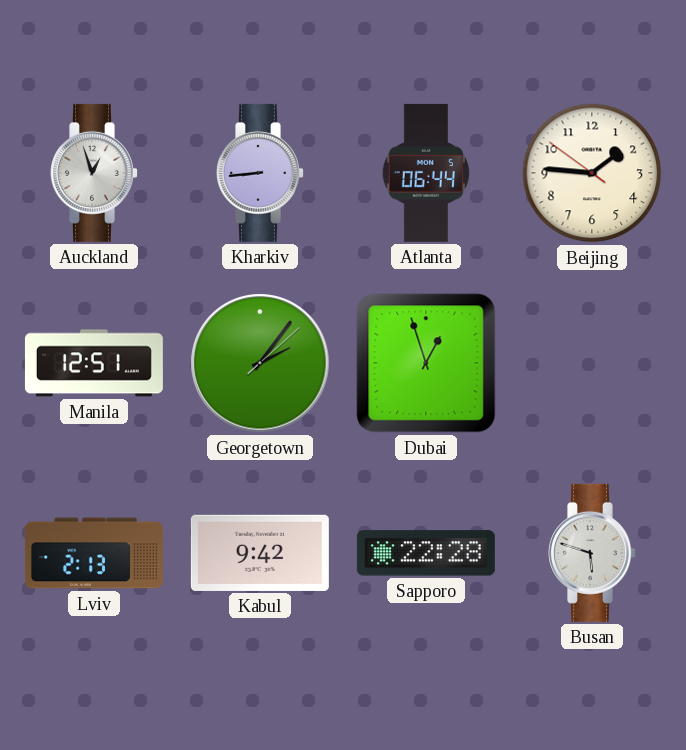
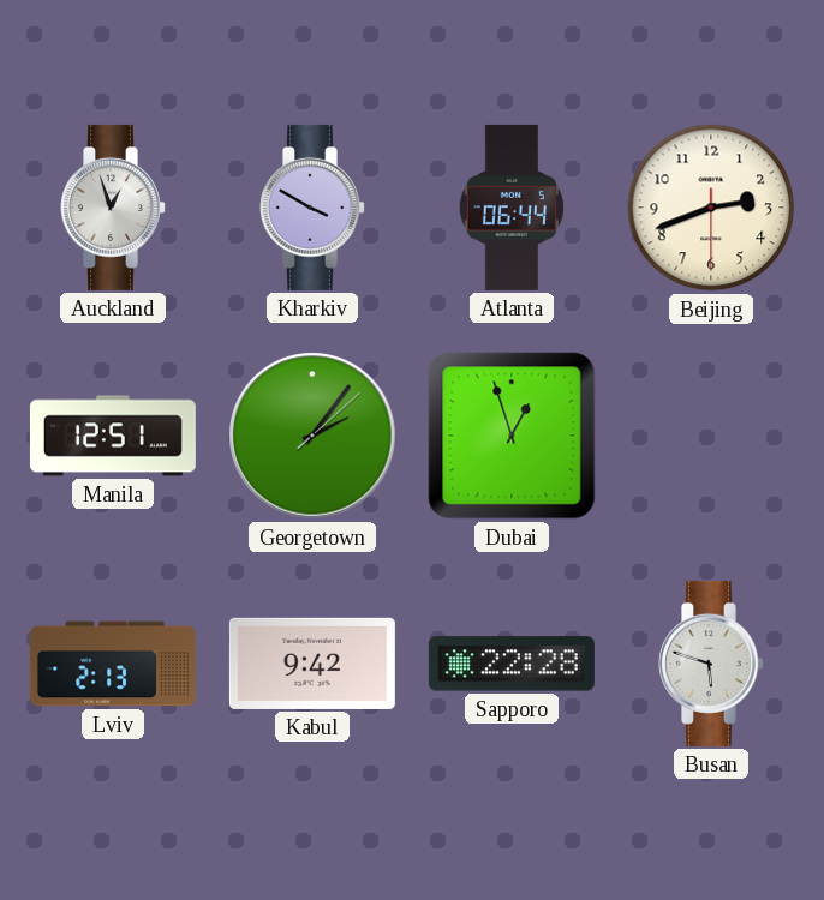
Kharkiv: 8:44 -> 3:50
Beijing: 1:45 -> 2:41
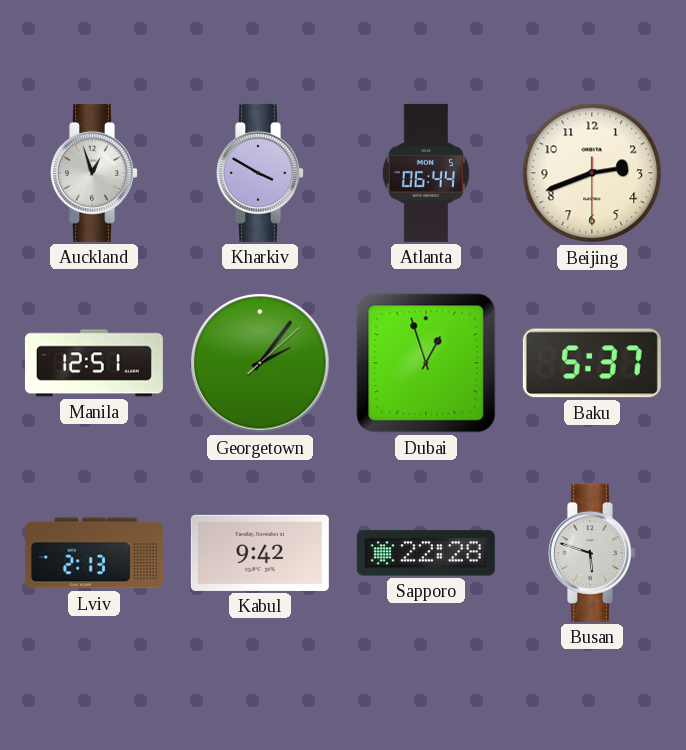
Baku: none -> 5:37
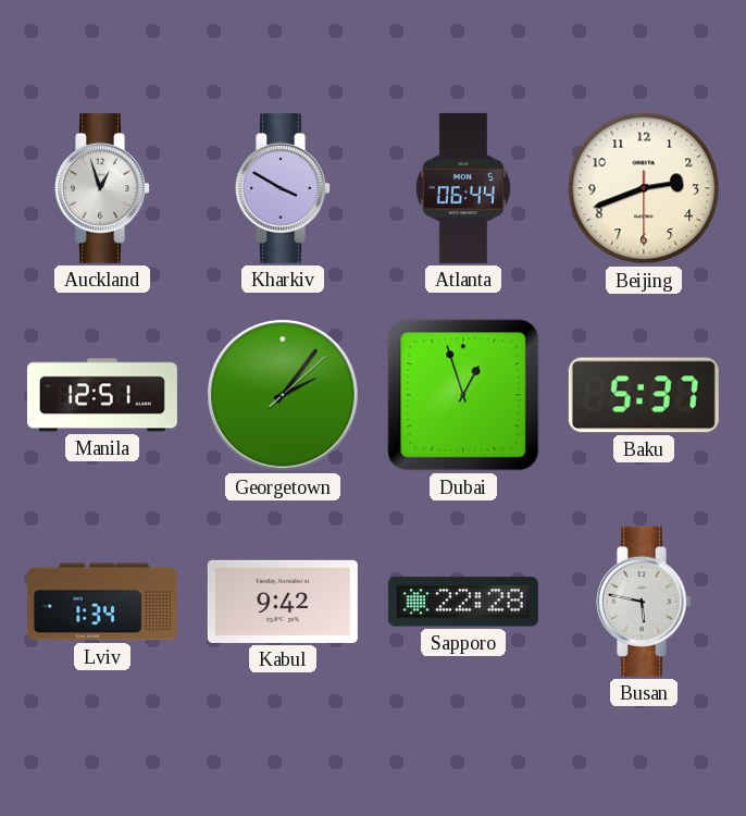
Lviv: 2:13 -> 1:34
Busan: 5:48 -> 5:47
